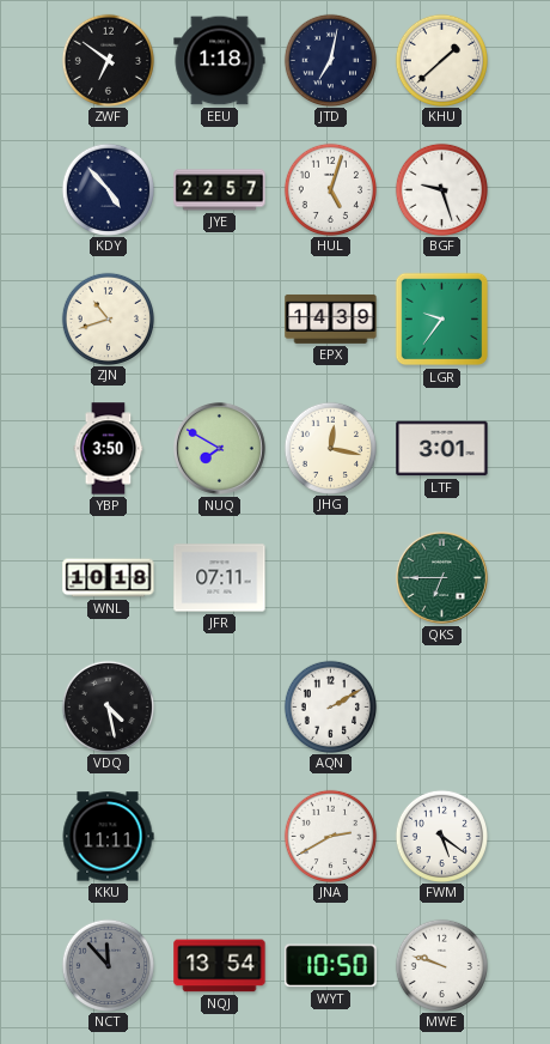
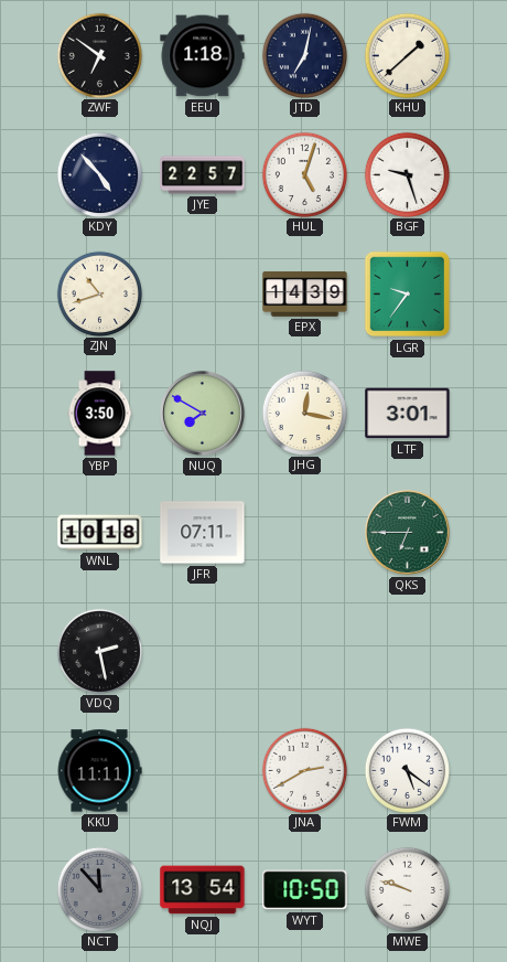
VDQ: 4:28 -> 2:28
AQN: 2:10 -> none
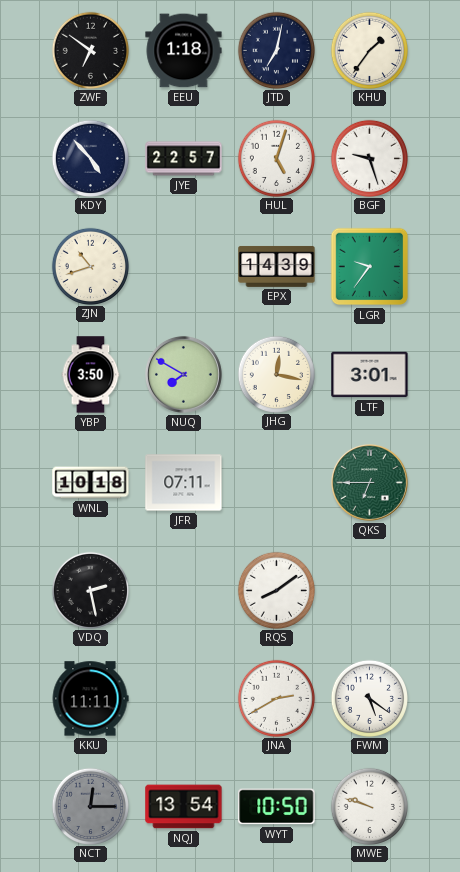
KHU: 1:38 -> 1:36
RQS: none -> 8:09
NCT: 11:53 -> 12:15
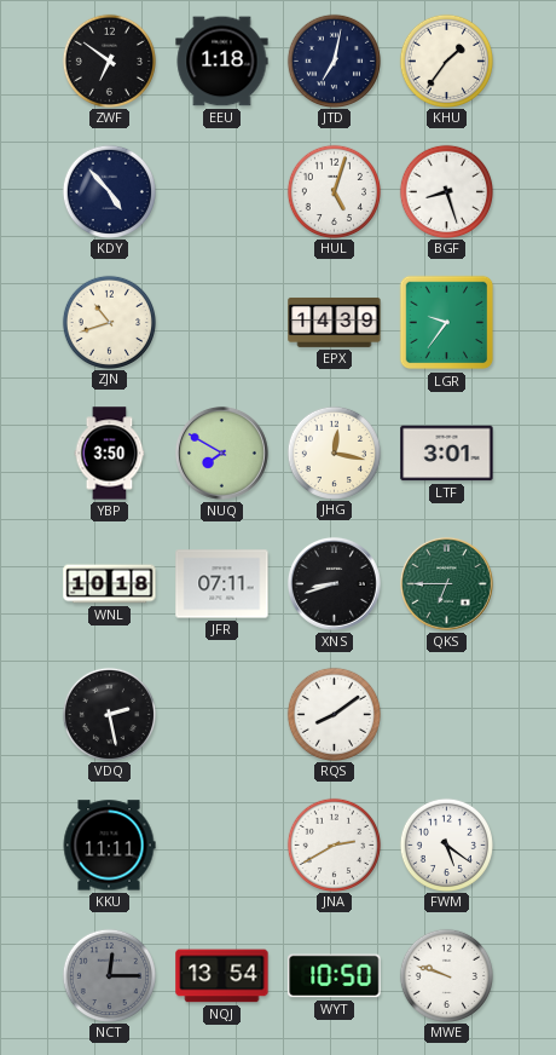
JYE: 22:57 -> none
BGF: 9:27 -> 8:27
XNS: none -> 8:42
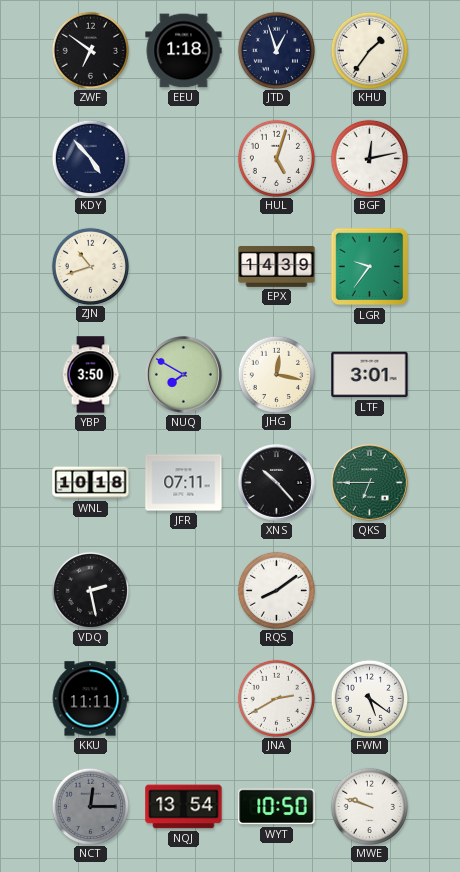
JTD: 7:02 -> 12:57
BGF: 8:27 -> 12:13
XNS: 8:42 -> 10:23
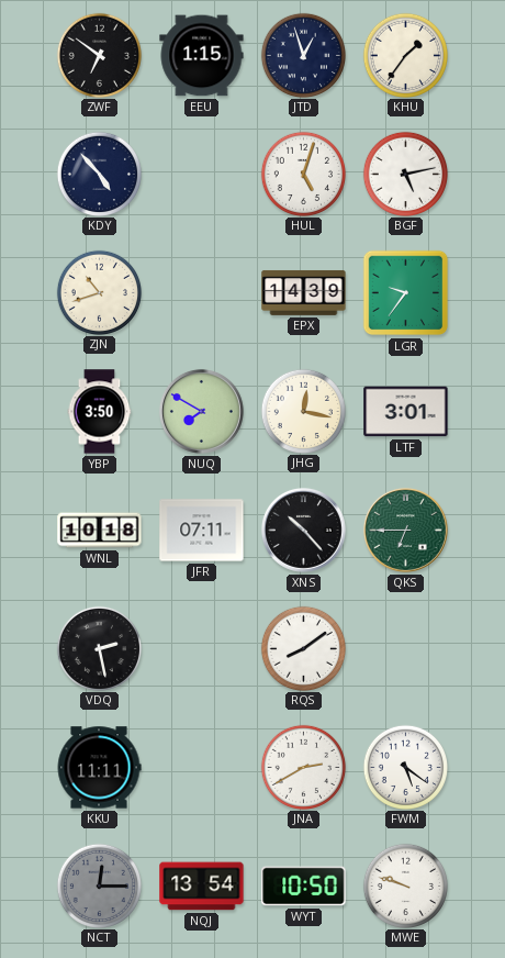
EEU: 1:18 -> 1:15
BGF: 12:13 -> 5:13
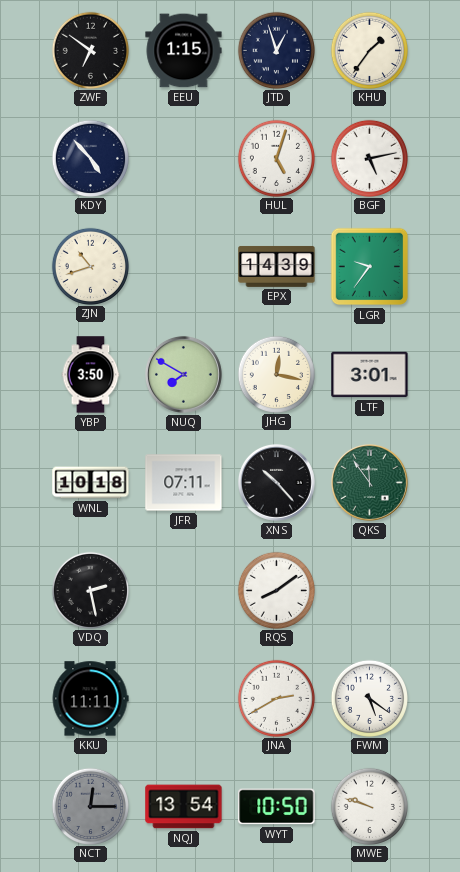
QKS: 6:45 -> 11:54
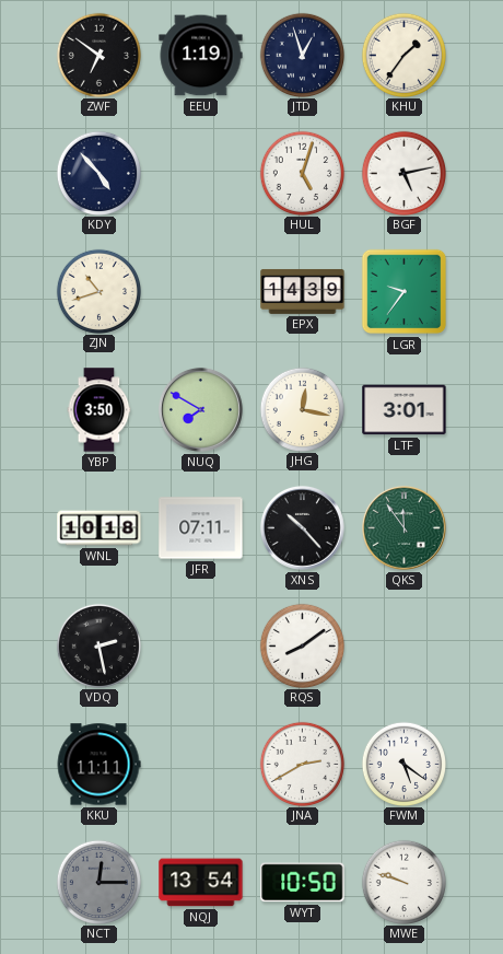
EEU: 1:15 -> 1:19
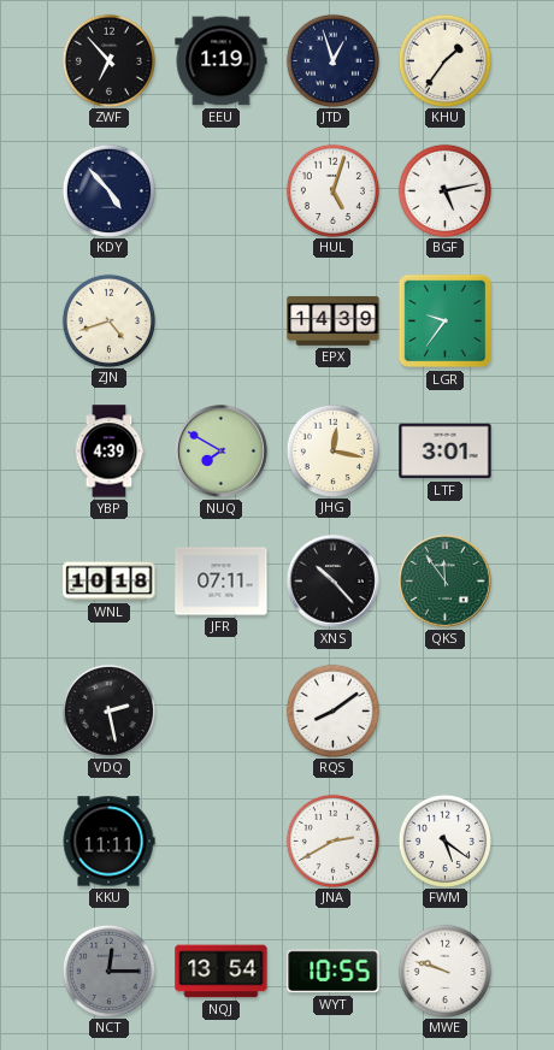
ZWF: 6:51 -> 6:53
ZJN: 10:42 -> 4:42
YBP: 3:50 -> 4:39
WYT: 10:50 -> 10:55
